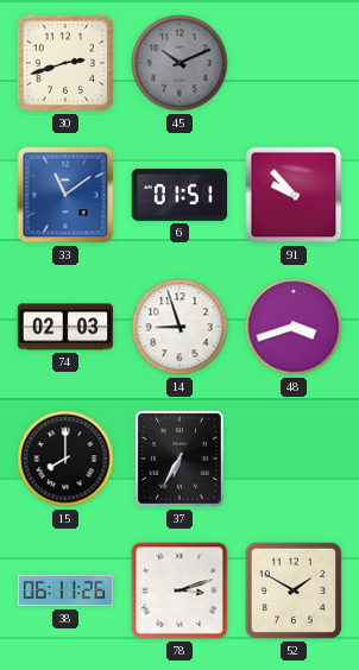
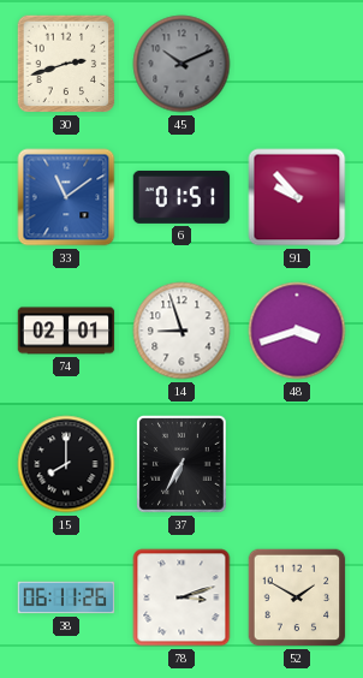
74: 02:03 -> 02:01
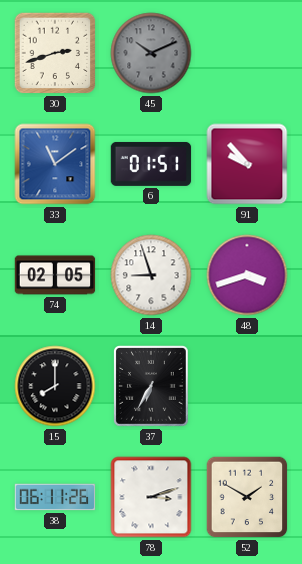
74: 02:01 -> 02:05
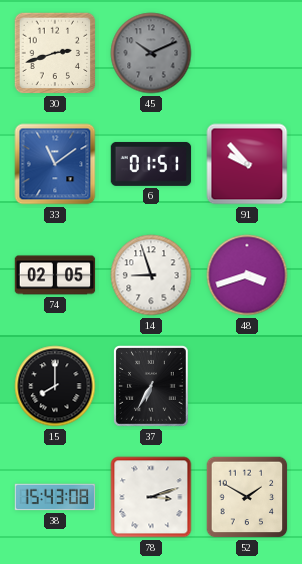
38: 06:11 -> 15:43
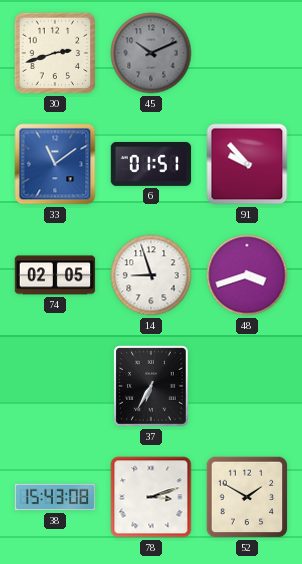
15: 8:00 -> none
